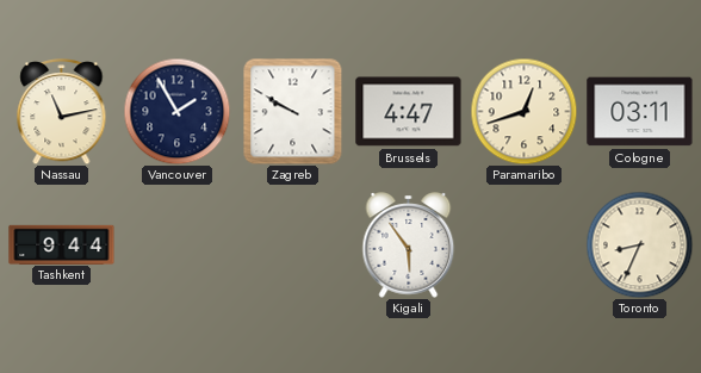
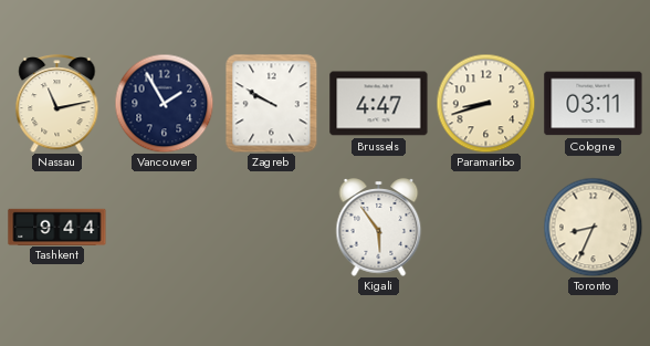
Paramaribo: 12:42 -> 8:42
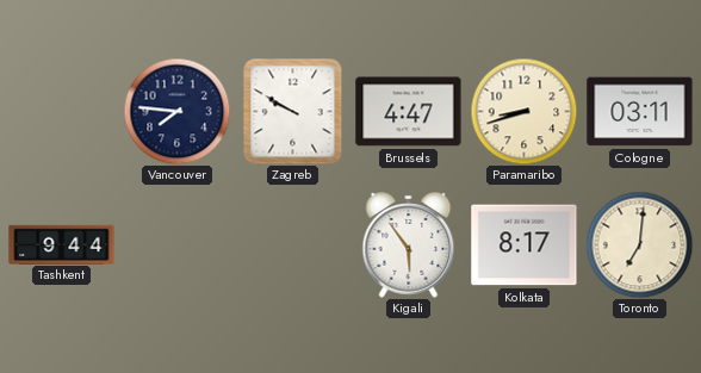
Nassau: 11:13 -> none
Vancouver: 1:55 -> 7:46
Kolkata: none -> 8:17
Toronto: 8:34 -> 7:01
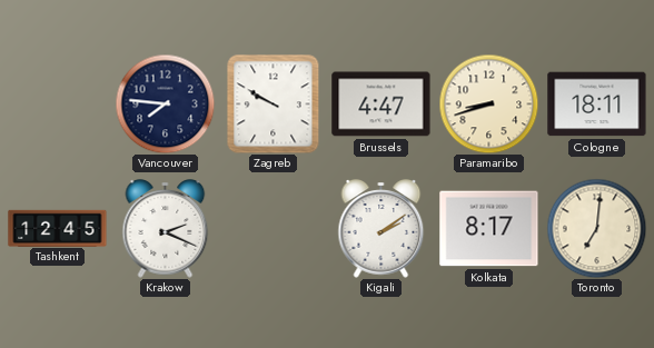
Cologne: 03:11 -> 18:11
Tashkent: 9:44 -> 12:45
Krakow: none -> 2:19
Kigali: 5:54 -> 2:09
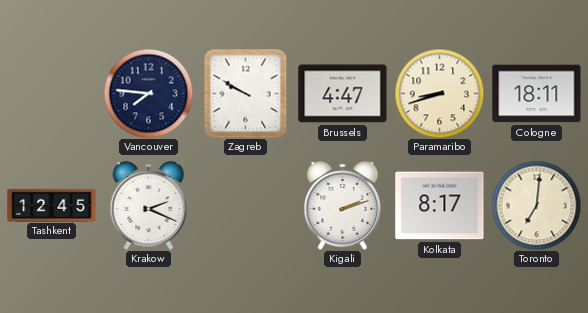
Kigali: 2:09 -> 2:12
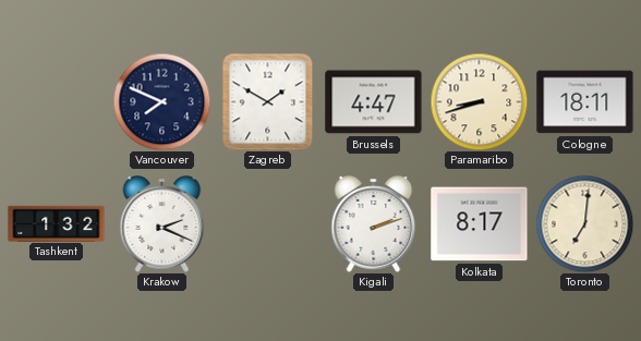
Vancouver: 7:46 -> 7:49
Zagreb: 9:50 -> 1:50
Tashkent: 12:45 -> 1:32
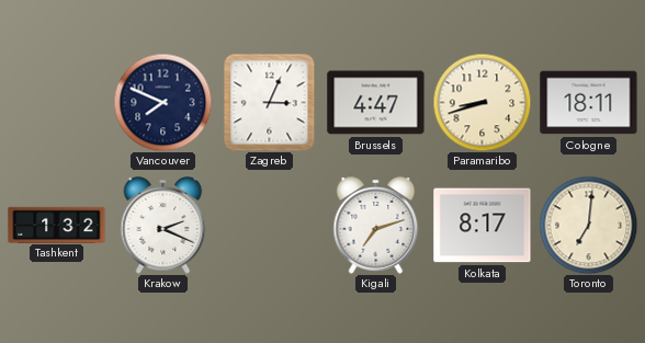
Zagreb: 1:50 -> 3:04
Kigali: 2:12 -> 7:12
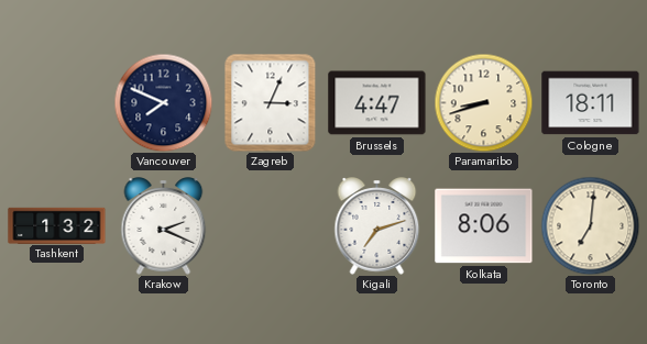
Kolkata: 8:17 -> 8:06
